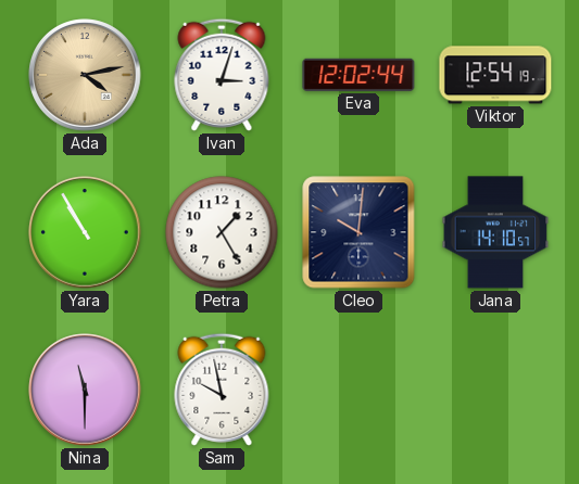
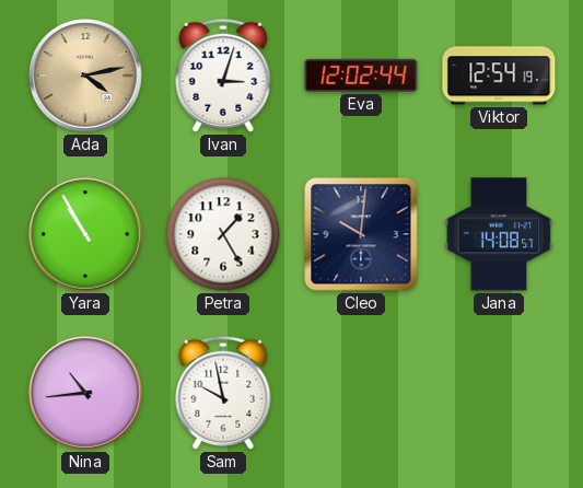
Jana: 14:10 -> 14:08
Nina: 11:30 -> 10:44
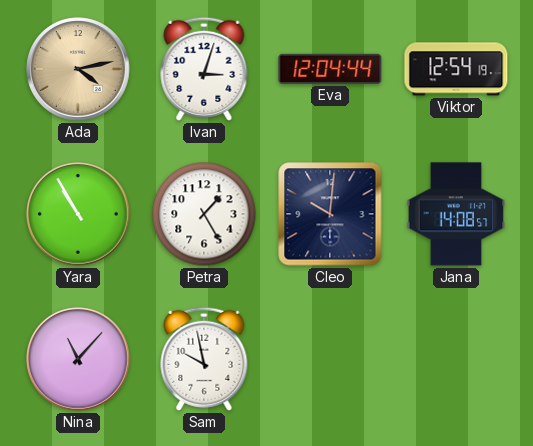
Eva: 12:02 -> 12:04
Nina: 10:44 -> 11:07
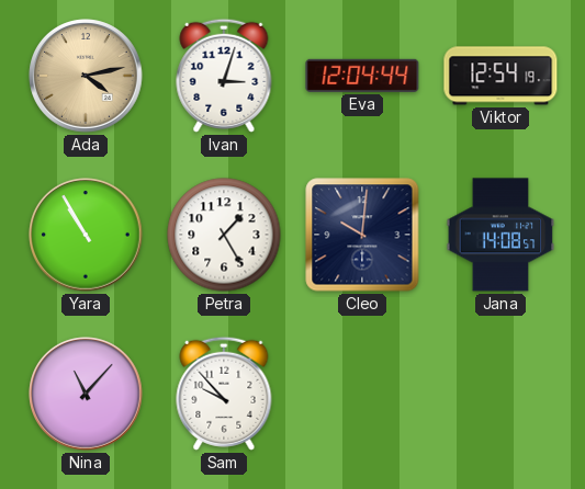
Sam: 9:58 -> 9:53
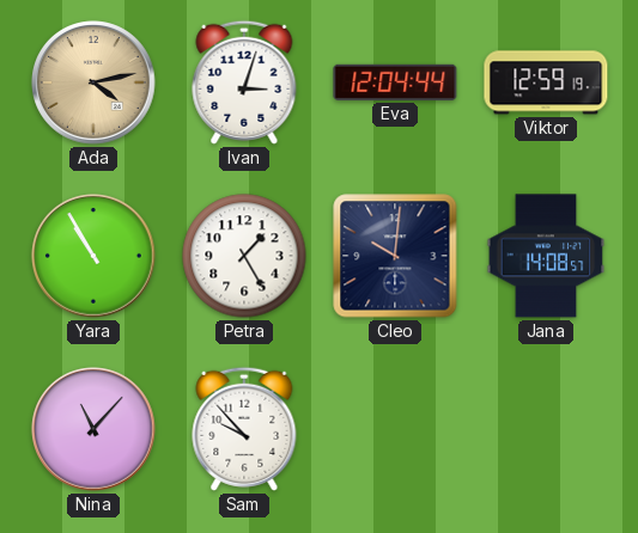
Viktor: 12:54 -> 12:59
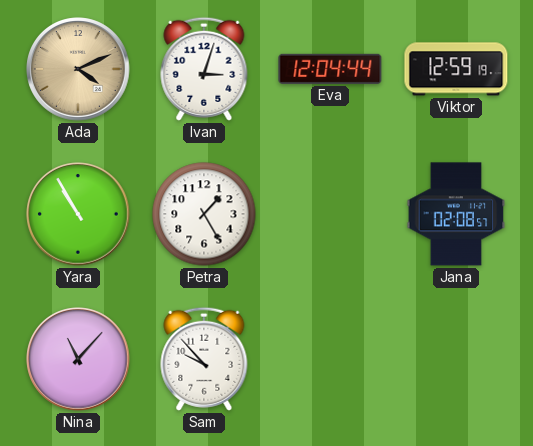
Ada: 4:13 -> 4:11
Cleo: 10:01 -> none
Jana: 14:08 -> 02:08
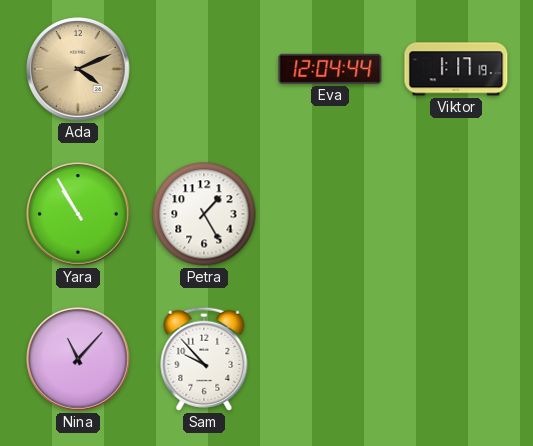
Ivan: 3:03 -> none
Viktor: 12:59 -> 1:17
Jana: 02:08 -> none
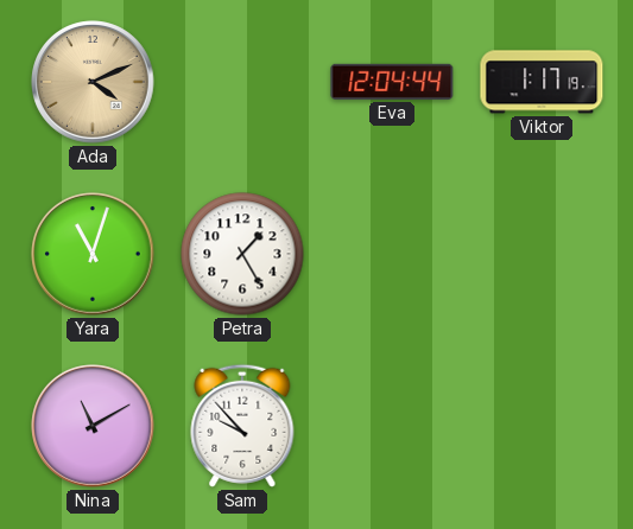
Yara: 10:55 -> 11:03
Nina: 11:07 -> 11:10
